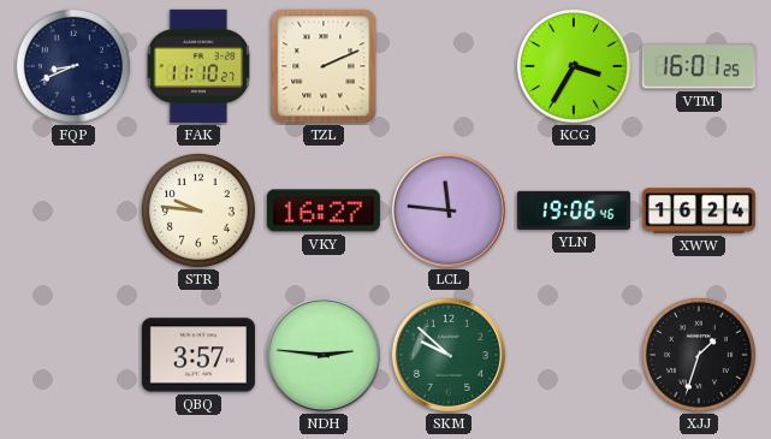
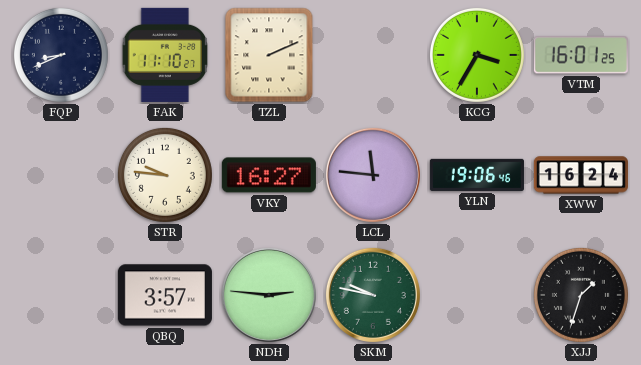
SKM: 9:52 -> 9:47
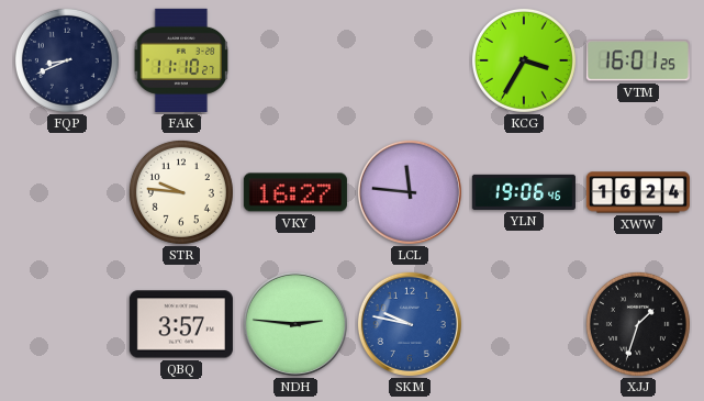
TZL: 2:11 -> none
SKM dial: green -> blue
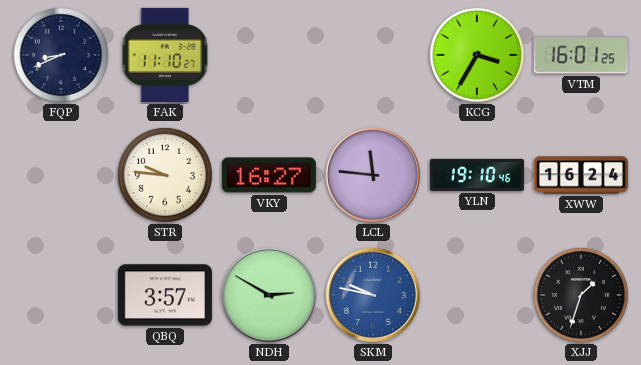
YLN: 19:06 -> 19:10
NDH: 2:46 -> 2:50
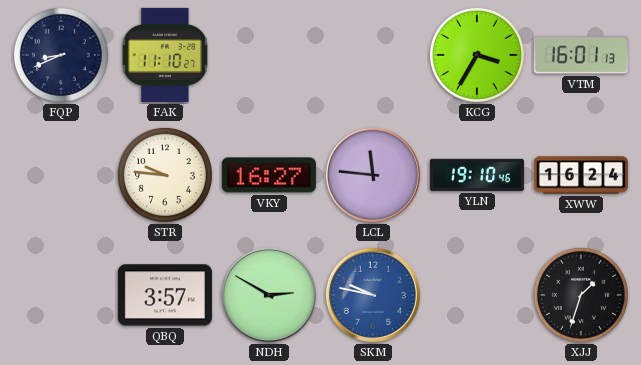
VTM: 16:01:25 -> 16:01:13
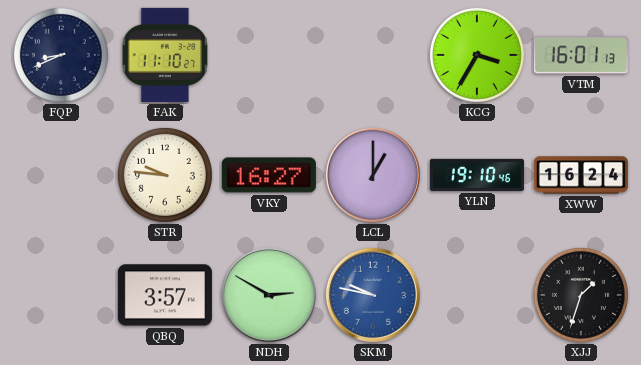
LCL: 11:46 -> 1:00
